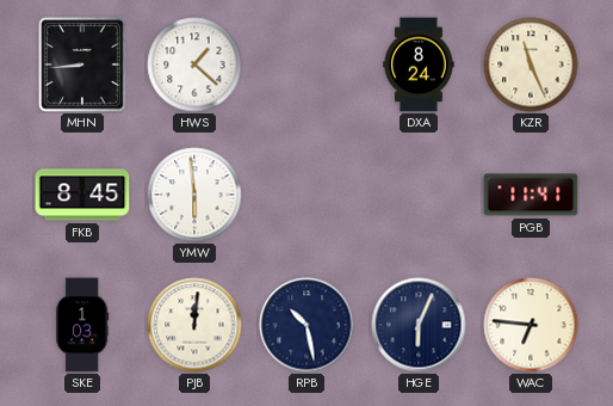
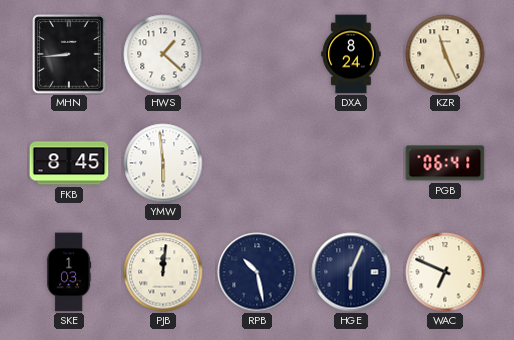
PGB: 11:41 -> 06:41
WAC: 6:46 -> 6:49
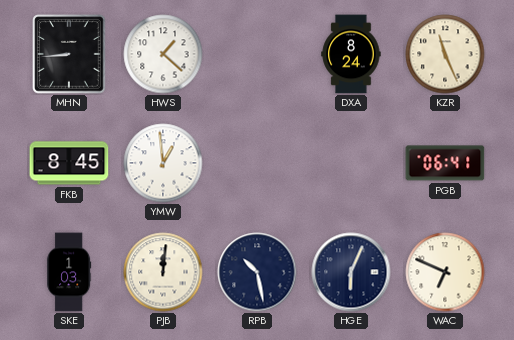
YMW: 5:59 -> 12:59
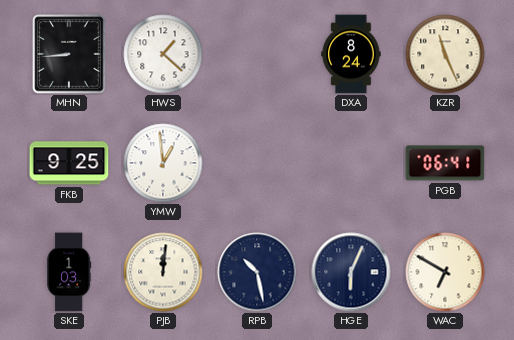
FKB: 8:45 -> 9:25
WAC: 6:49 -> 6:50
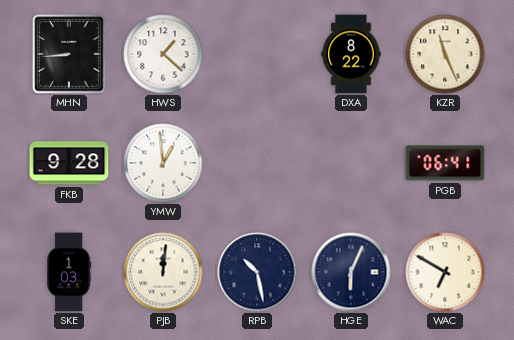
DXA: 8:24 -> 8:22
FKB: 9:25 -> 9:28
